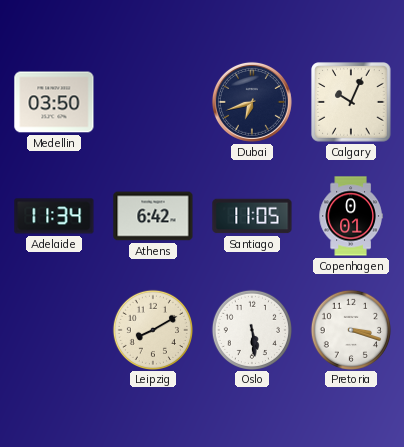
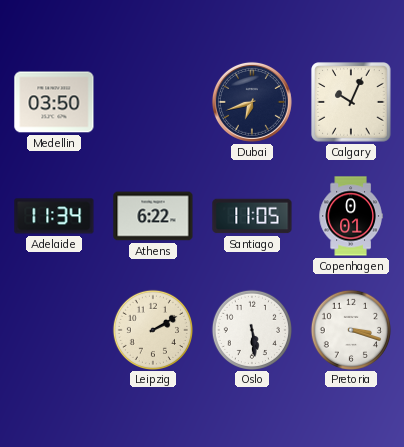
Athens: 6:42 -> 6:22
Leipzig: 8:10 -> 2:10
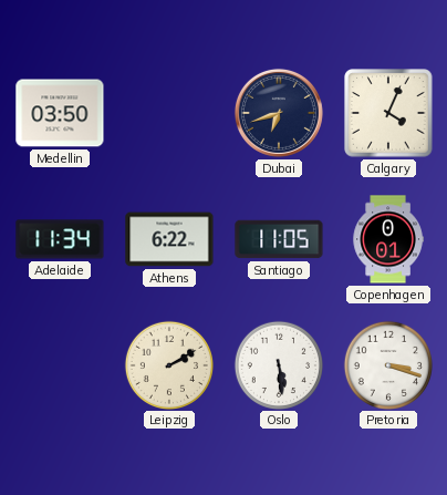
Calgary: 10:04 -> 4:04
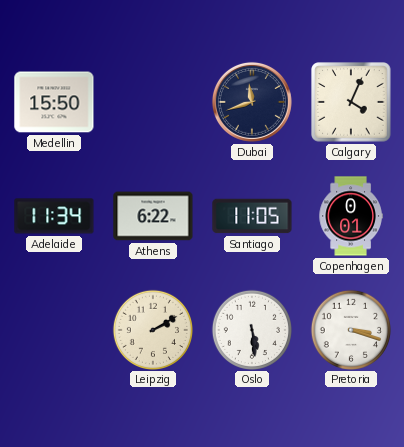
Medellin: 03:50 -> 15:50
Dubai: 6:42 -> 11:42
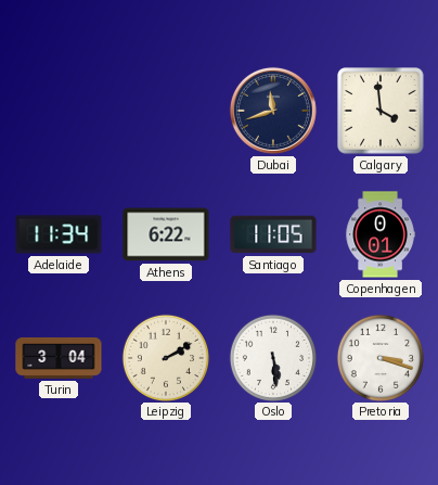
Medellin: 15:50 -> none
Calgary: 4:04 -> 3:59
Turin: none -> 3:04
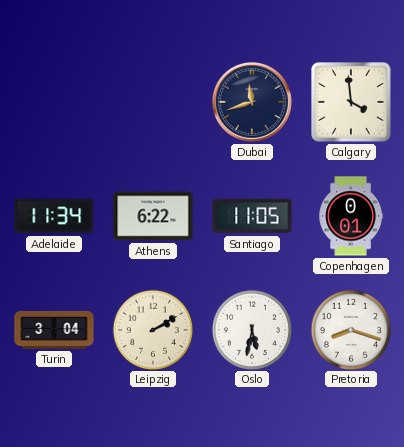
Oslo: 5:29 -> 5:32
Pretoria: 3:18 -> 8:18
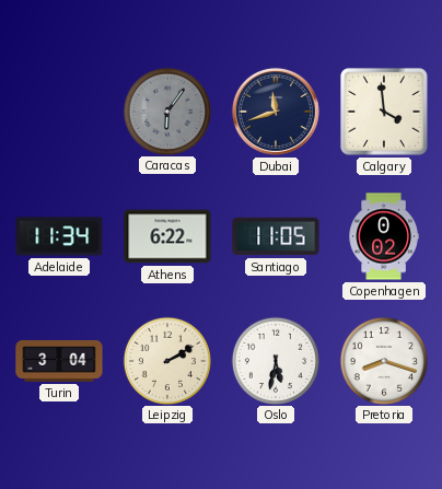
Caracas: none -> 6:06
Copenhagen: 0:01 -> 0:02
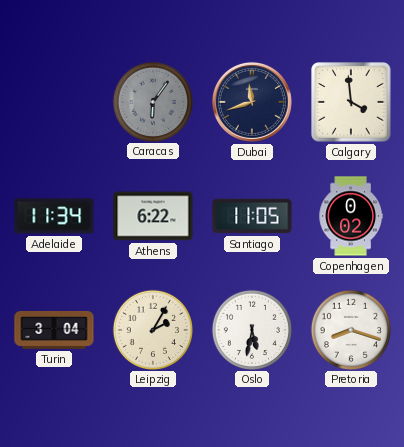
Leipzig: 2:10 -> 2:05
